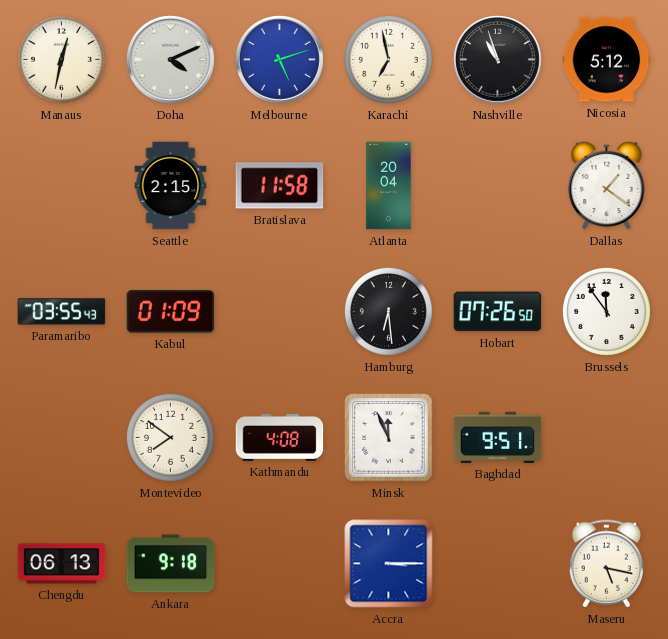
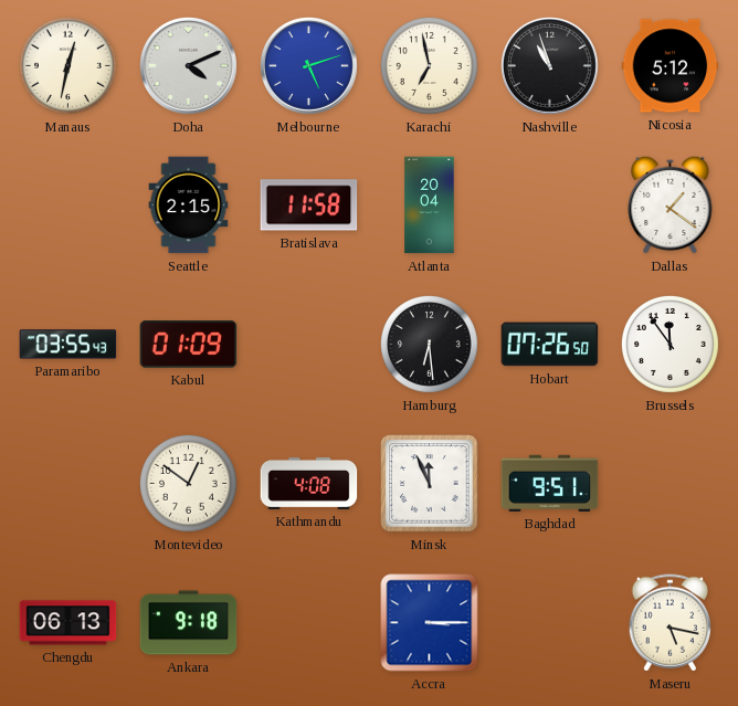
Montevideo: 7:51 -> 12:51
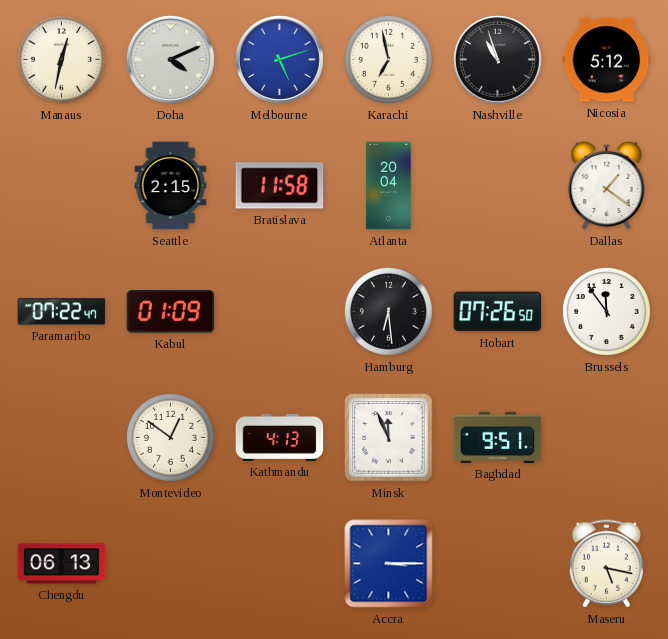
Paramaribo: 03:55 -> 07:22
Kathmandu: 4:08 -> 4:13
Ankara: 9:18 -> none
